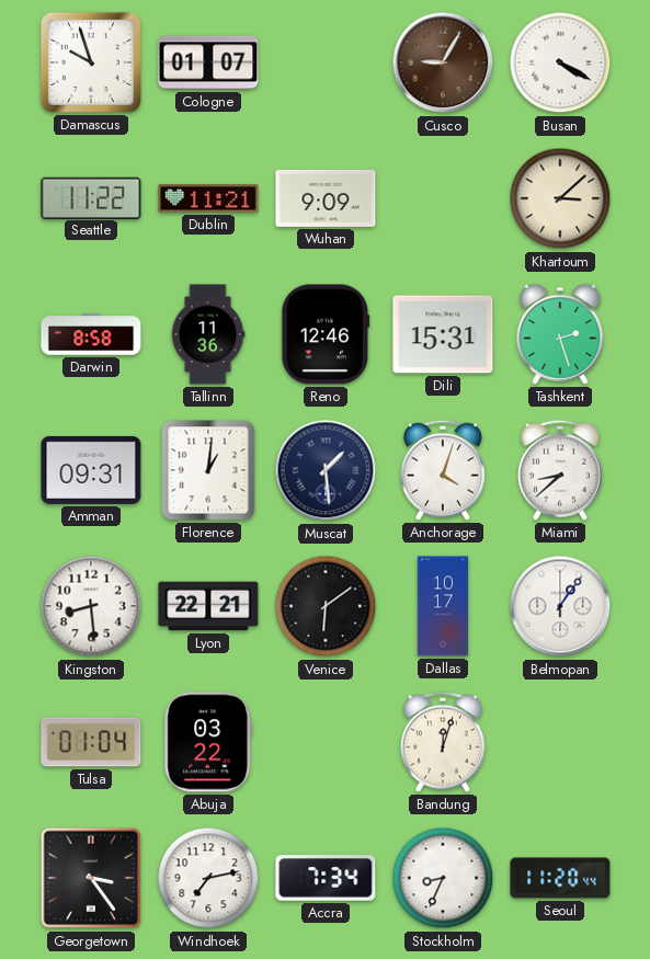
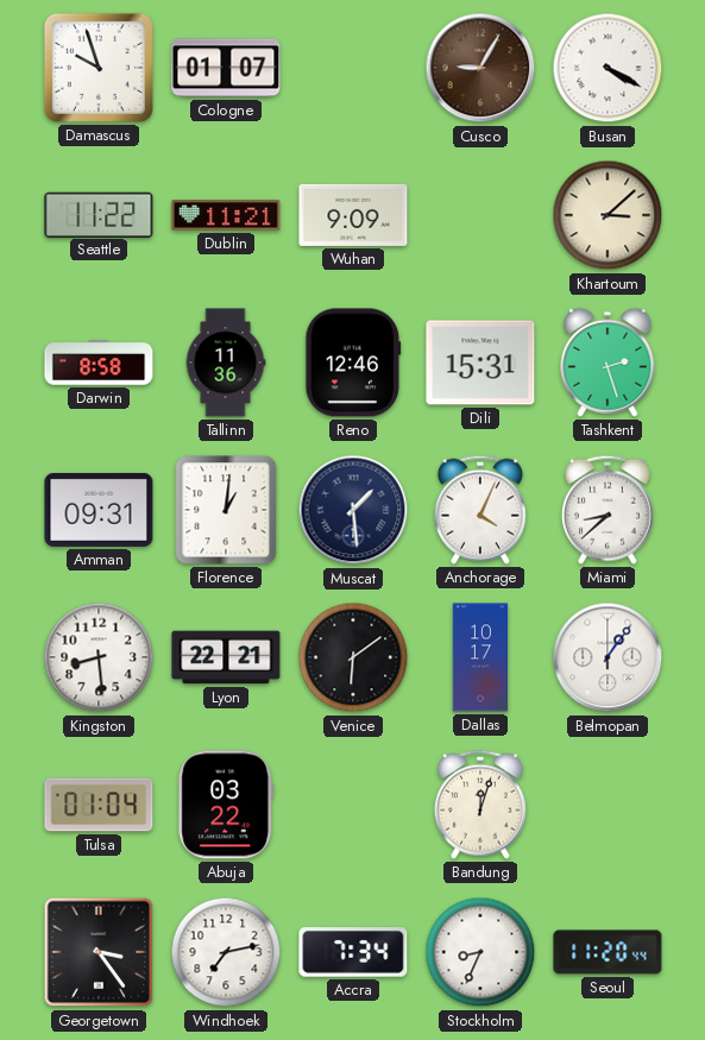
Anchorage: 4:03 -> 4:04
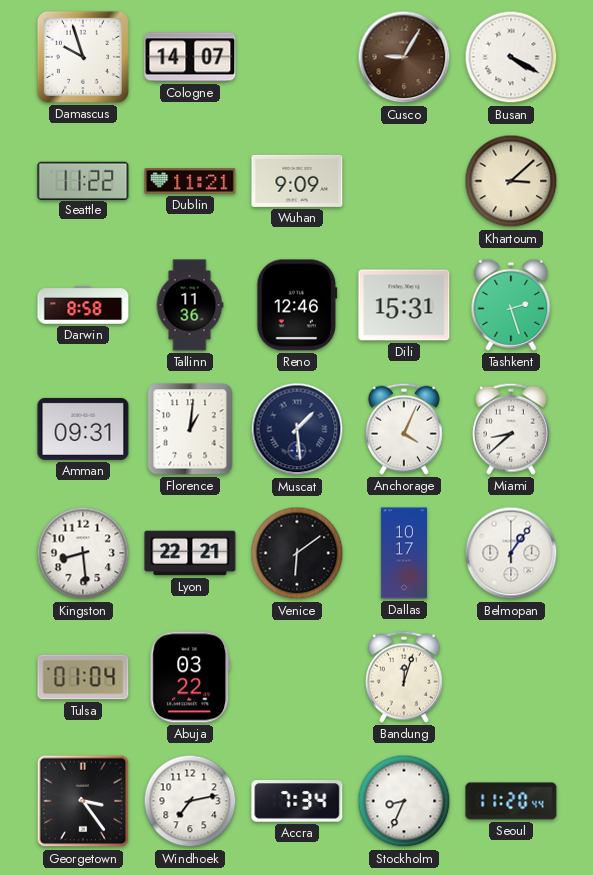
Cologne: 01:07 -> 14:07
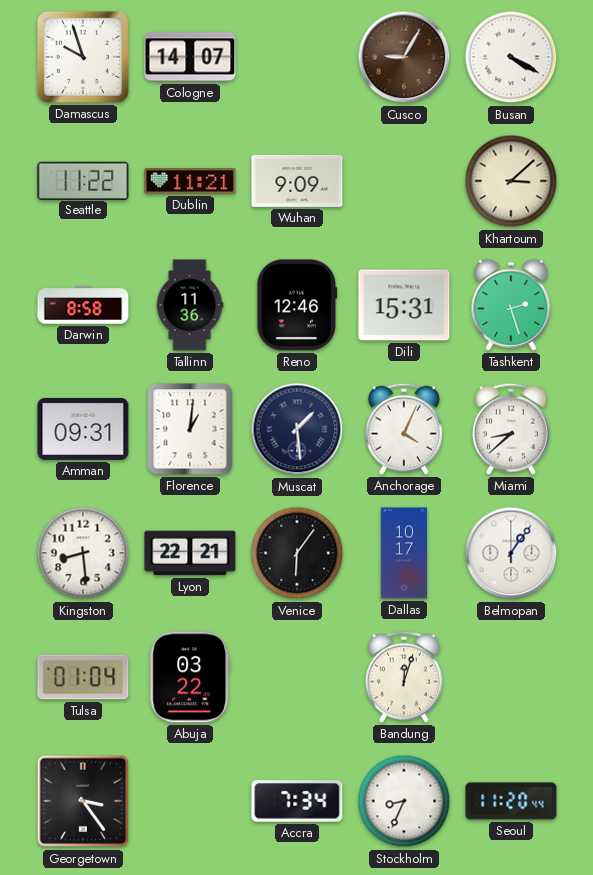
Venice: 6:09 -> 6:06
Windhoek: 7:13 -> none
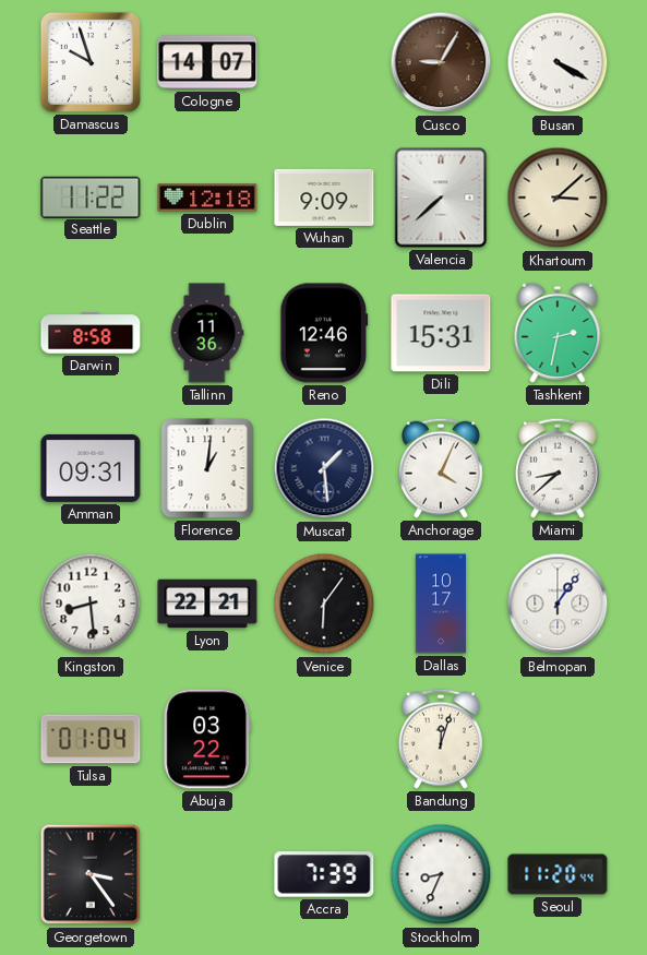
Dublin: 11:21 -> 12:18
Valencia: none -> 7:38
Tashkent: 2:27 -> 2:32
Accra: 7:34 -> 7:39
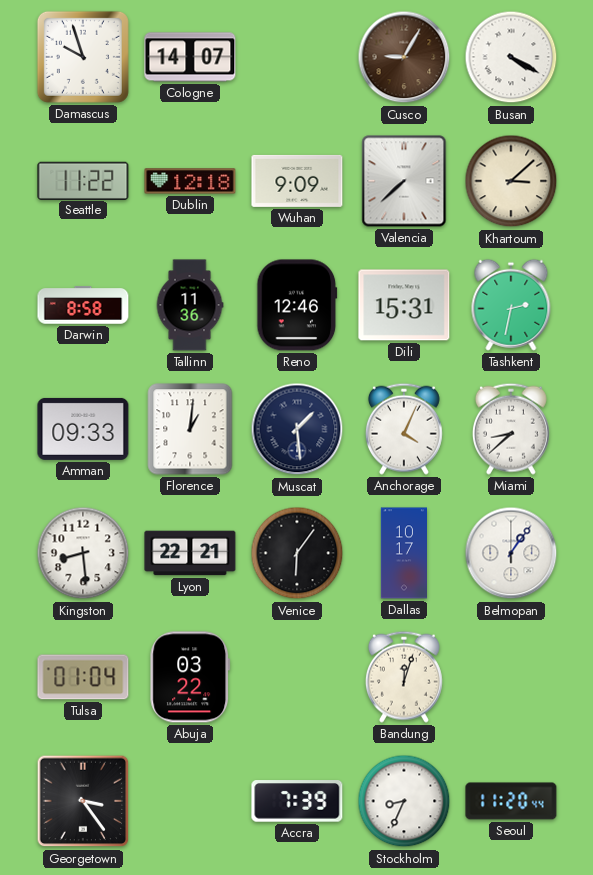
Amman: 09:31 -> 09:33
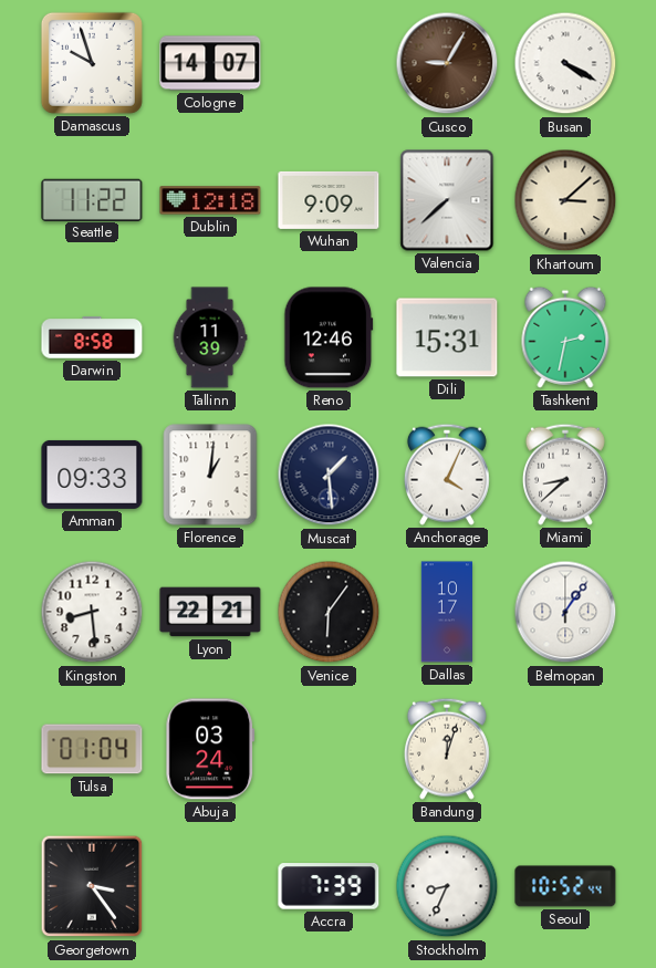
Tallinn: 11:36 -> 11:39
Abuja: 03:22 -> 03:24
Seoul: 11:20 -> 10:52
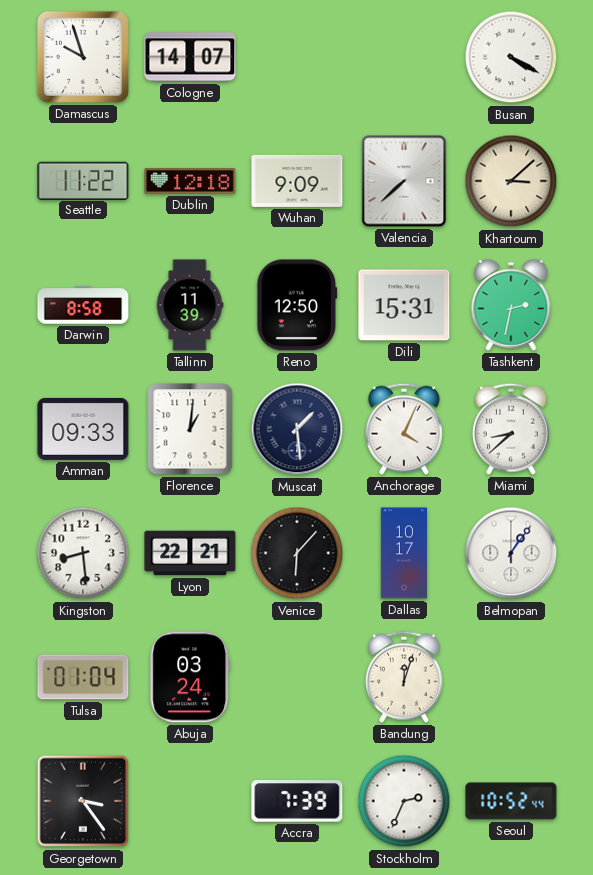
Cusco: 9:05 -> none
Reno: 12:46 -> 12:50
Venice: 6:06 -> 6:07
Stockholm: 8:34 -> 2:34
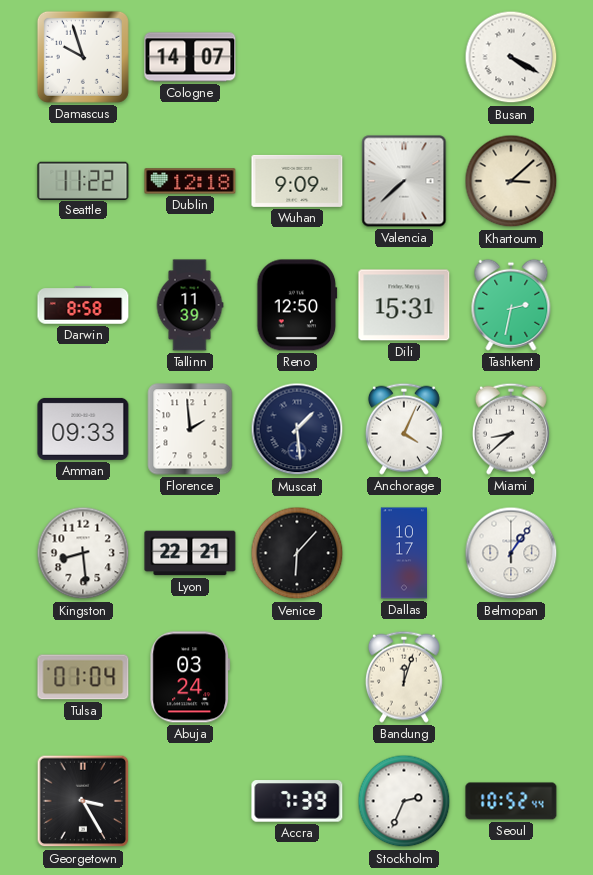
Florence: 1:01 -> 1:59
Georgetown: 3:24 -> 3:25
